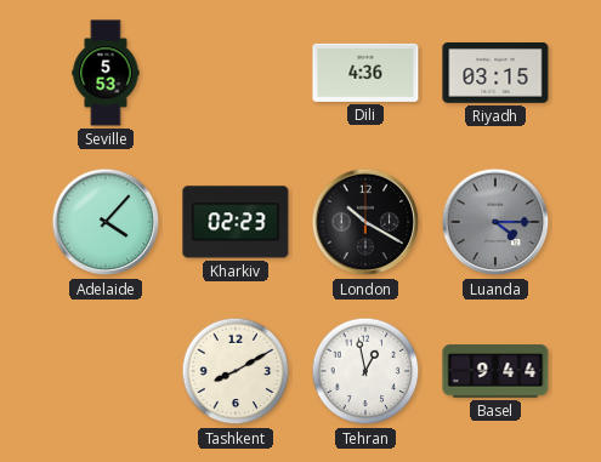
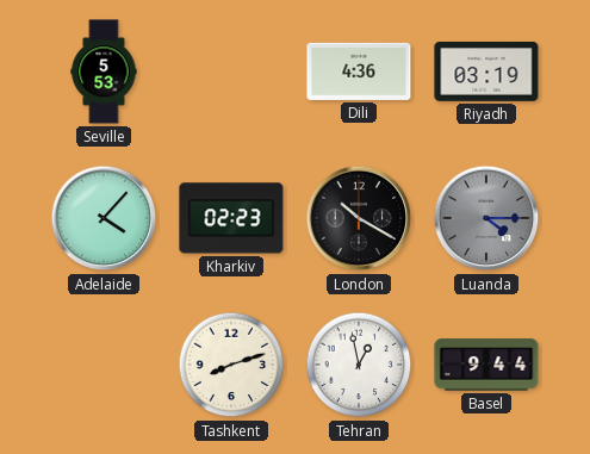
Riyadh: 03:15 -> 03:19
Tashkent: 8:10 -> 8:12
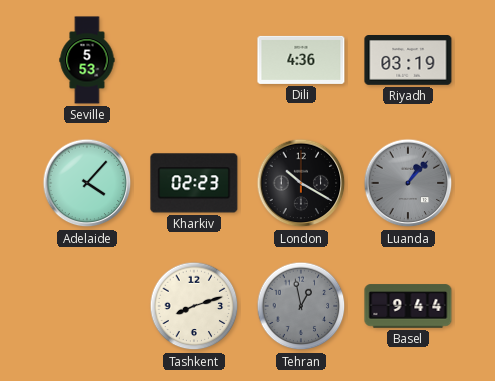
Luanda: 4:15 -> 1:07
Tehran dial: white -> grey
